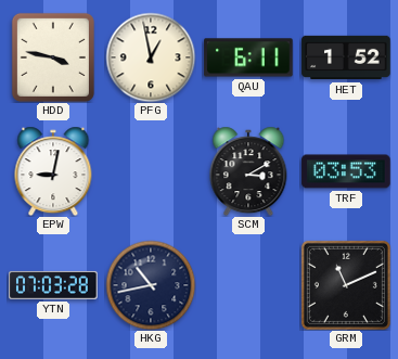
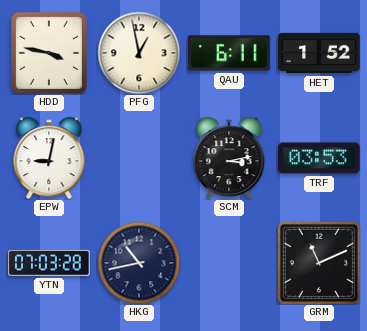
SCM: 3:10 -> 3:13
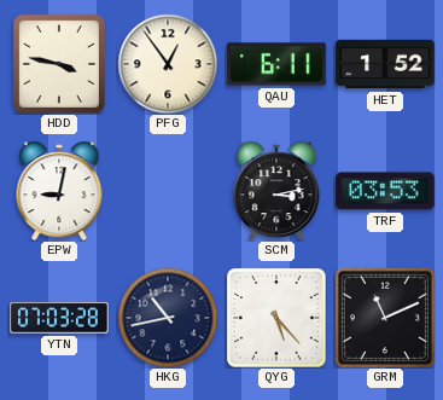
PFG: 12:58 -> 12:54
QYG: none -> 5:23
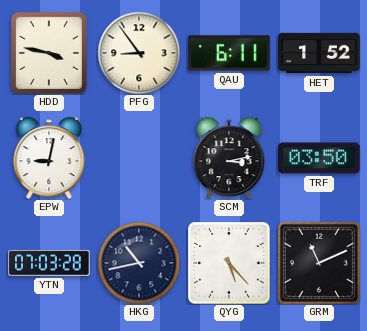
PFG: 12:54 -> 8:54
TRF: 03:53 -> 03:50
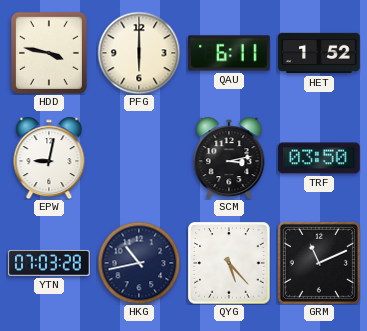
PFG: 8:54 -> 6:00
